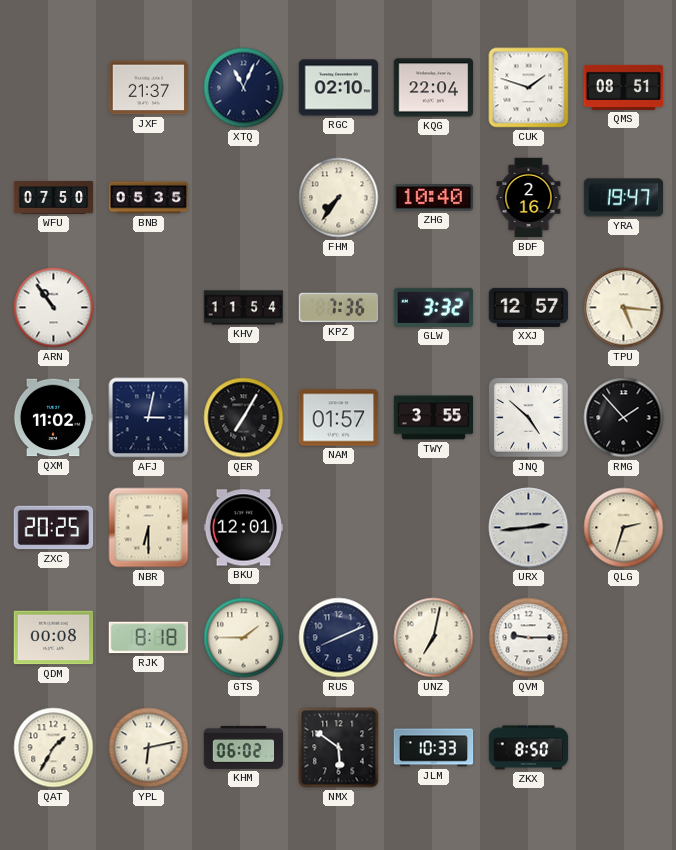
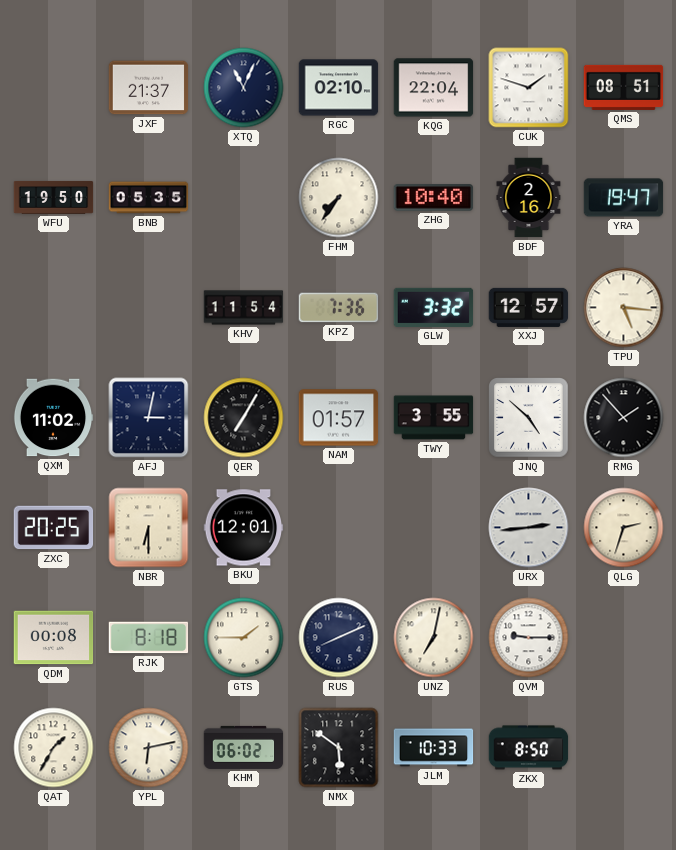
WFU: 07:50 -> 19:50
ARN: 10:54 -> none
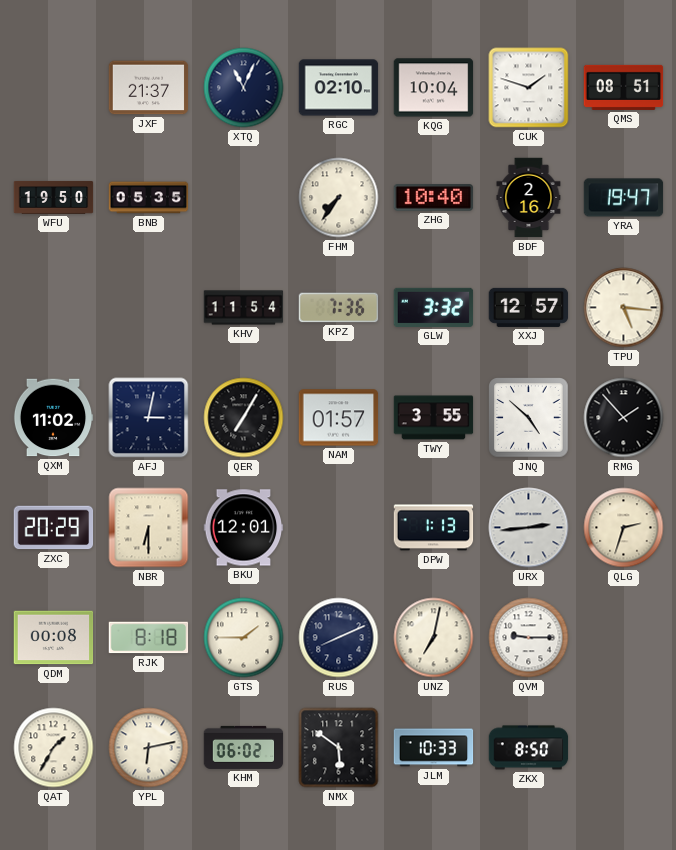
KQG: 22:04 -> 10:04
ZXC: 20:25 -> 20:29
DPW: none -> 1:13
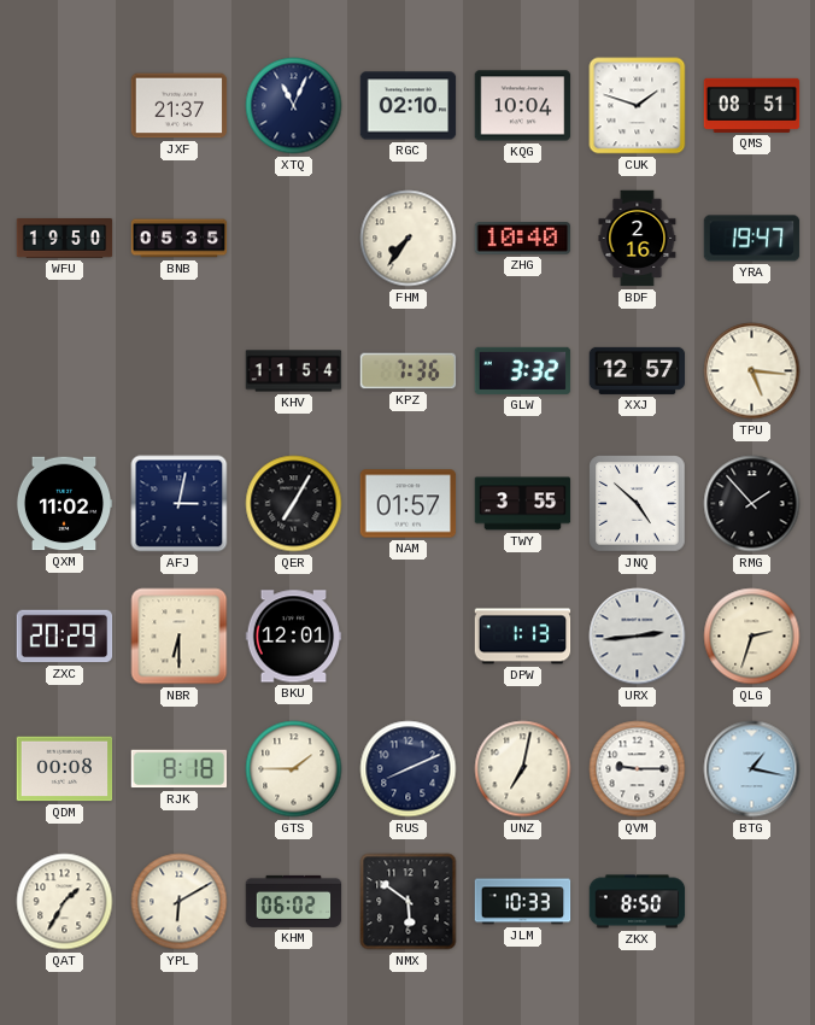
BTG: none -> 1:17
YPL: 6:13 -> 6:10
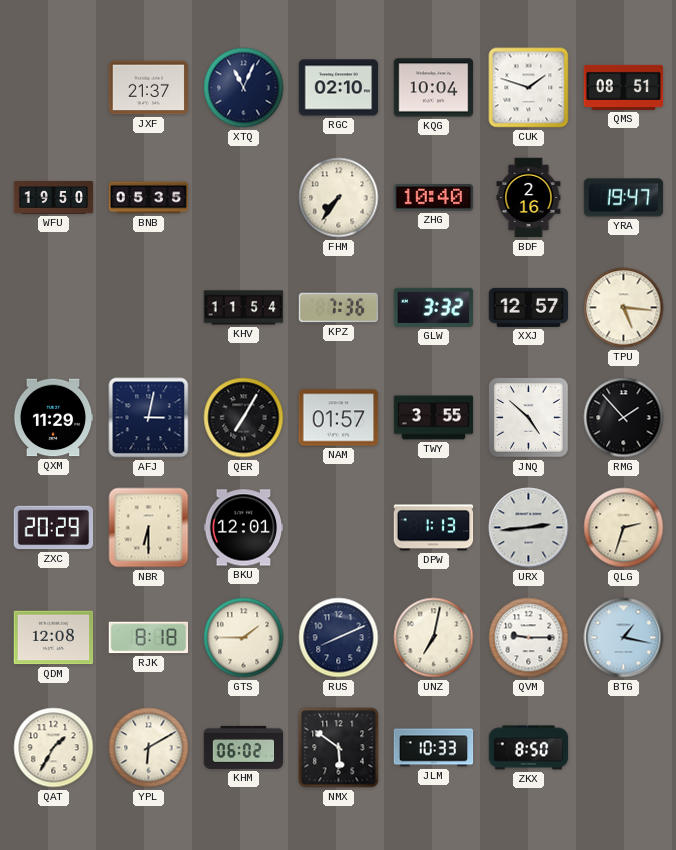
QXM: 11:02 -> 11:29
QDM: 00:08 -> 12:08
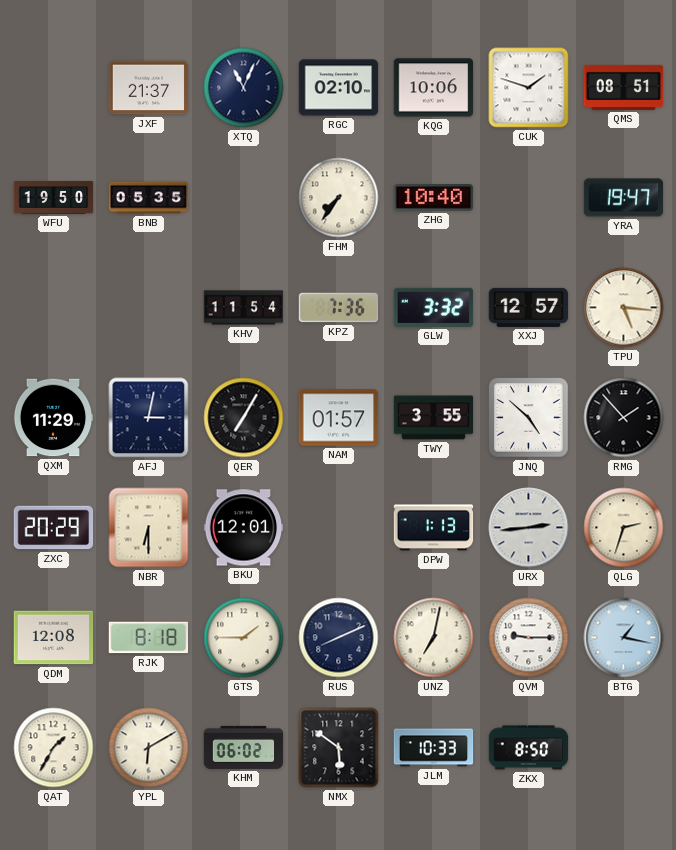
KQG: 10:04 -> 10:06
BDF: 2:16 -> none
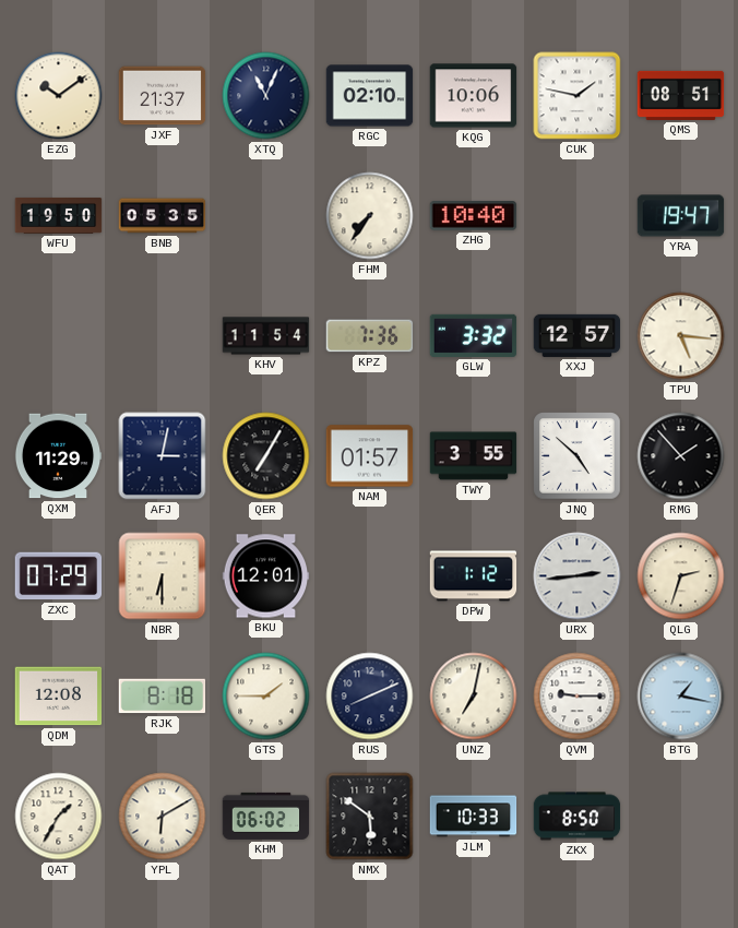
EZG: none -> 10:09
CUK: 1:48 -> 1:47
ZXC: 20:29 -> 07:29
DPW: 1:13 -> 1:12
